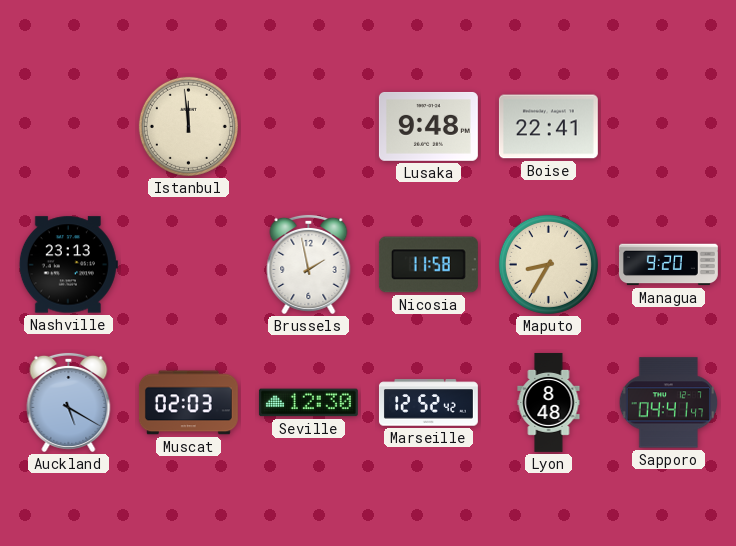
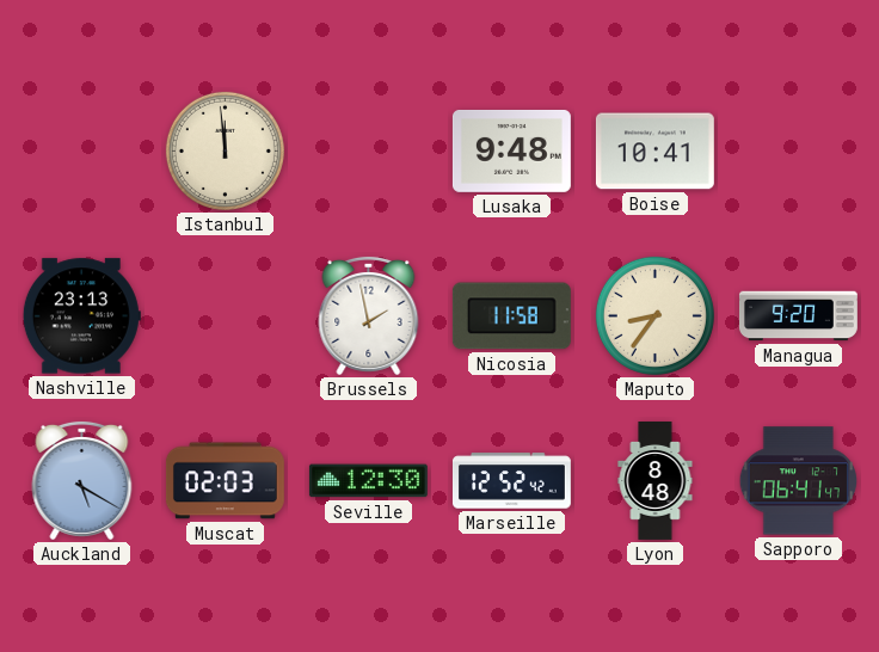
Boise: 22:41 -> 10:41
Maputo: 8:35 -> 8:36
Sapporo: 04:41 -> 06:41
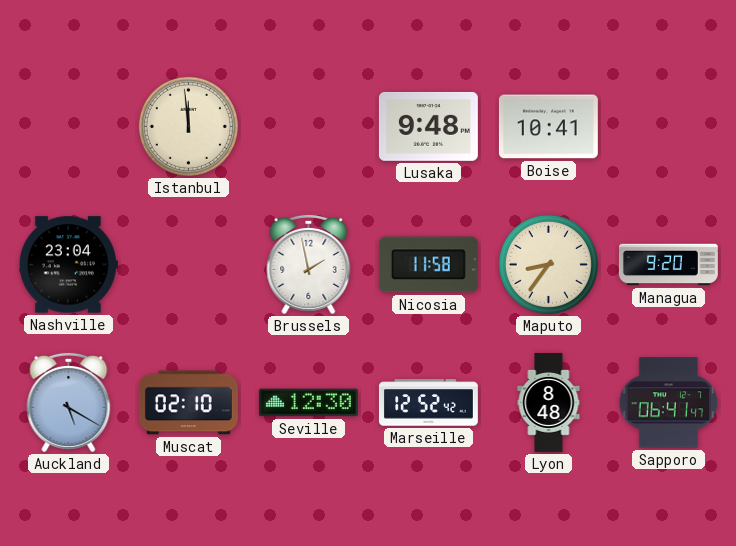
Nashville: 23:13 -> 23:04
Muscat: 02:03 -> 02:10
